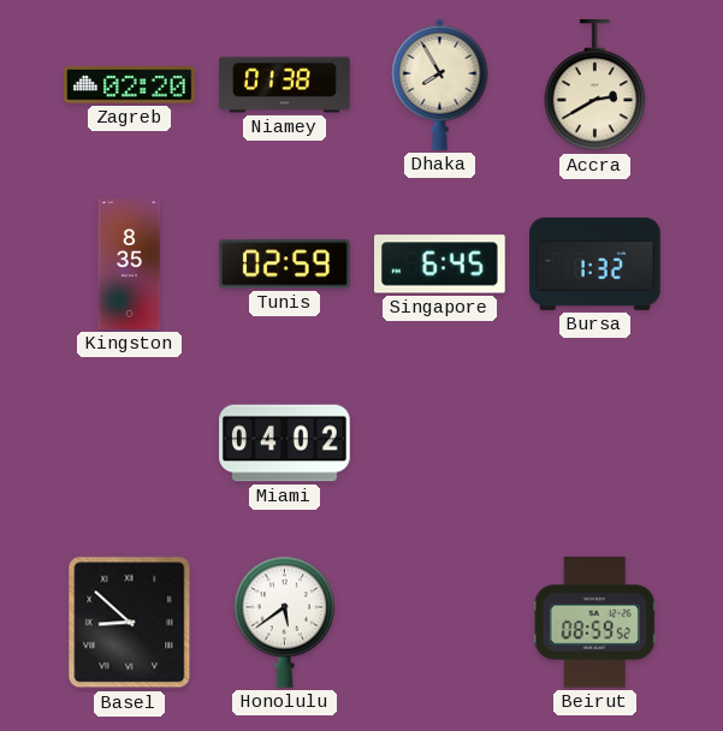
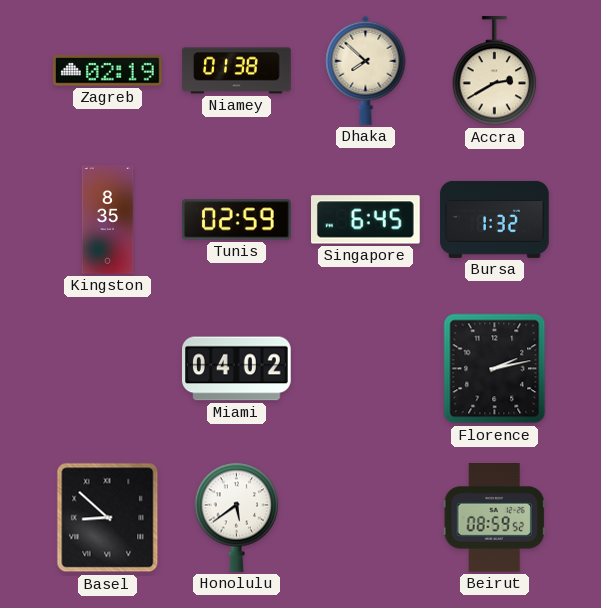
Zagreb: 02:20 -> 02:19
Dhaka: 7:55 -> 7:52
Florence: none -> 2:13
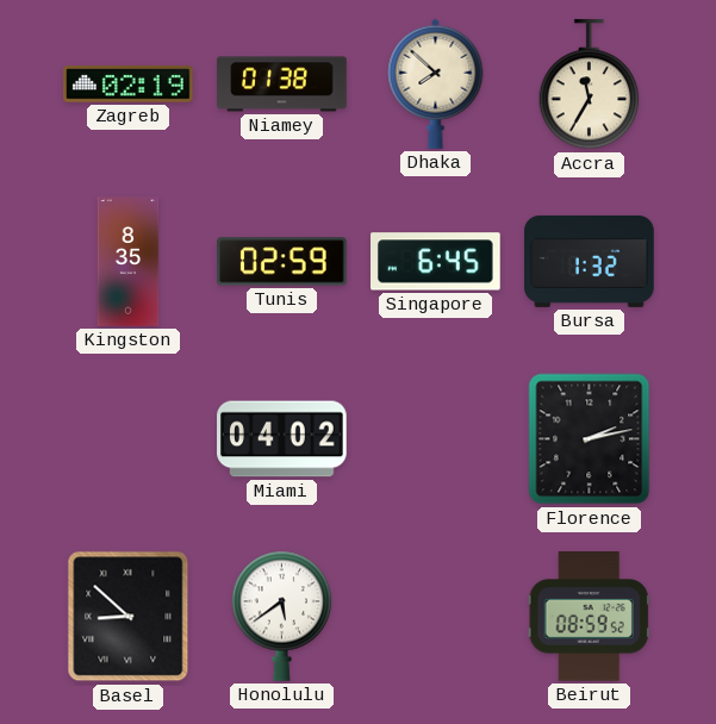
Accra: 2:40 -> 11:35
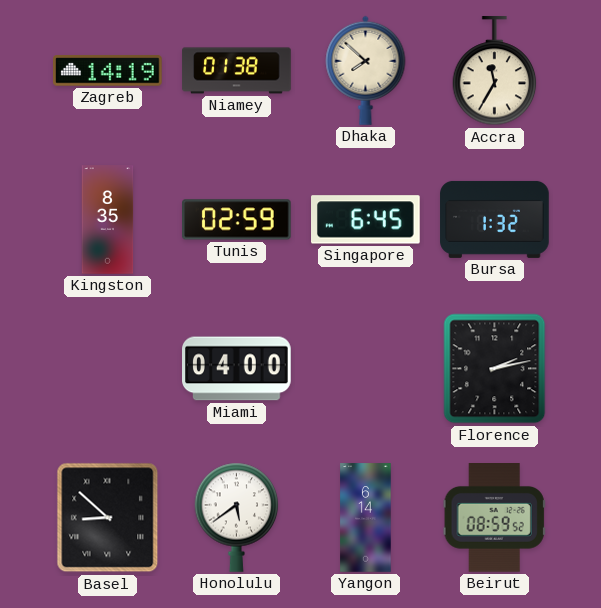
Zagreb: 02:19 -> 14:19
Miami: 04:02 -> 04:00
Yangon: none -> 6:14
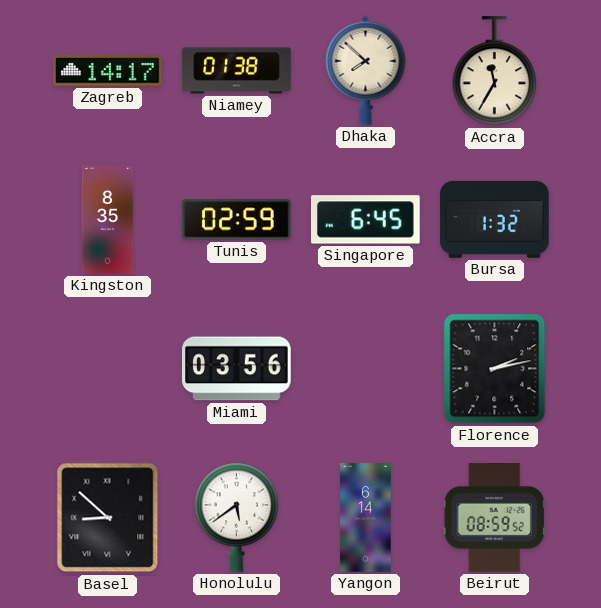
Zagreb: 14:19 -> 14:17
Miami: 04:00 -> 03:56
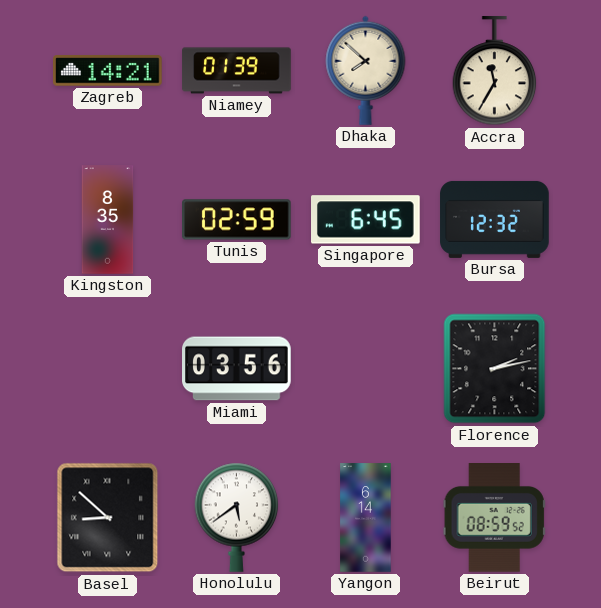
Zagreb: 14:17 -> 14:21
Niamey: 01:38 -> 01:39
Bursa: 1:32 -> 12:32
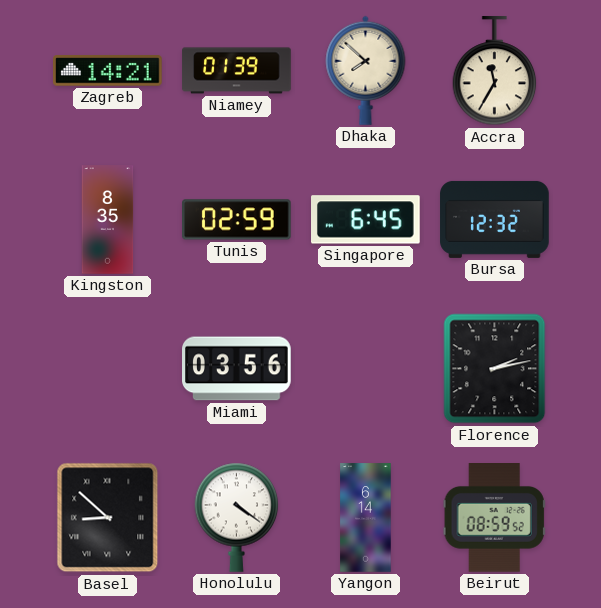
Honolulu: 5:39 -> 4:21
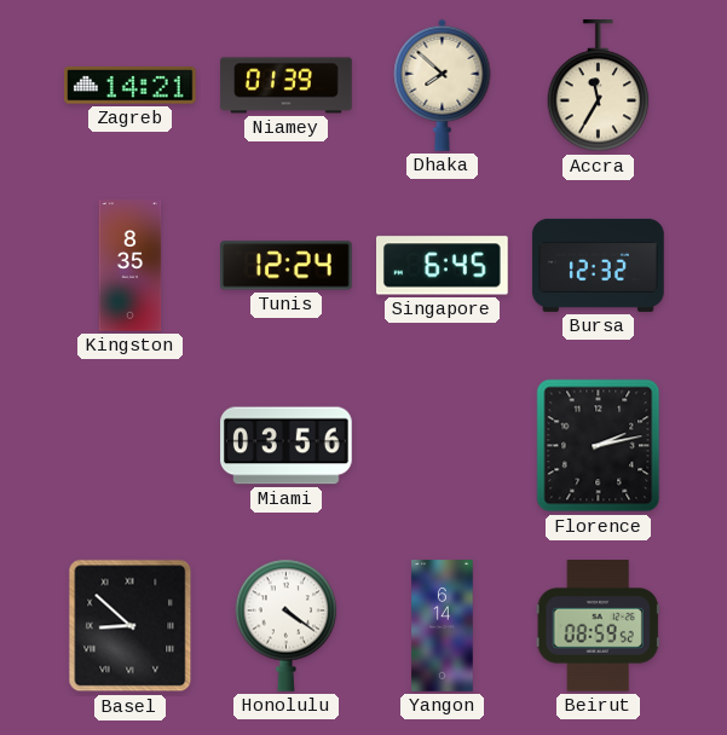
Tunis: 02:59 -> 12:24
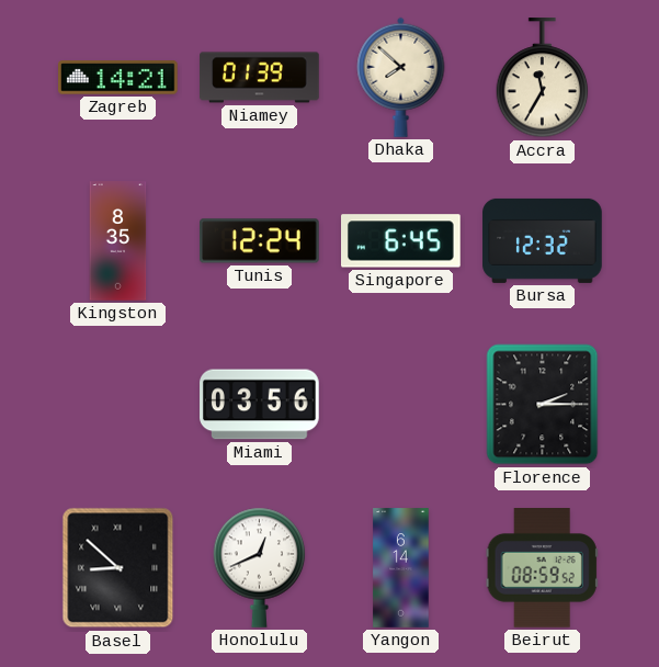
Florence: 2:13 -> 2:15
Honolulu: 4:21 -> 12:41
